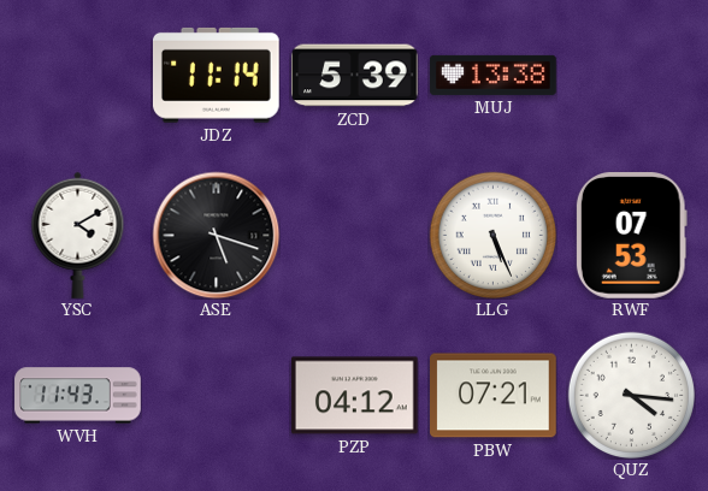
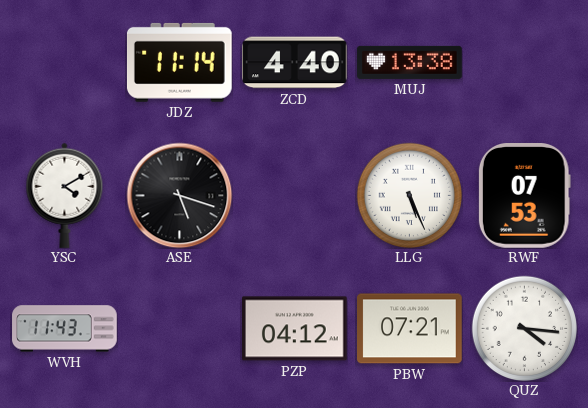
ZCD: 5:39 -> 4:40
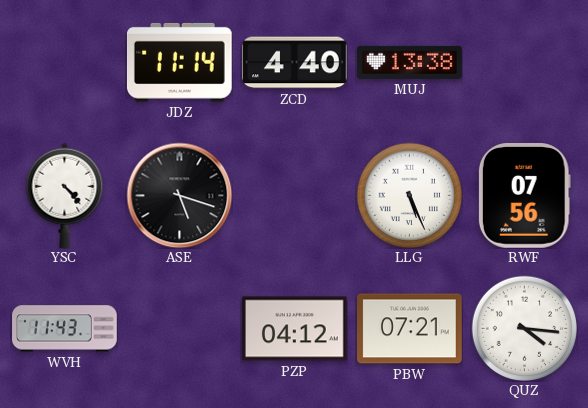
YSC: 4:10 -> 4:23
RWF: 07:53 -> 07:56
